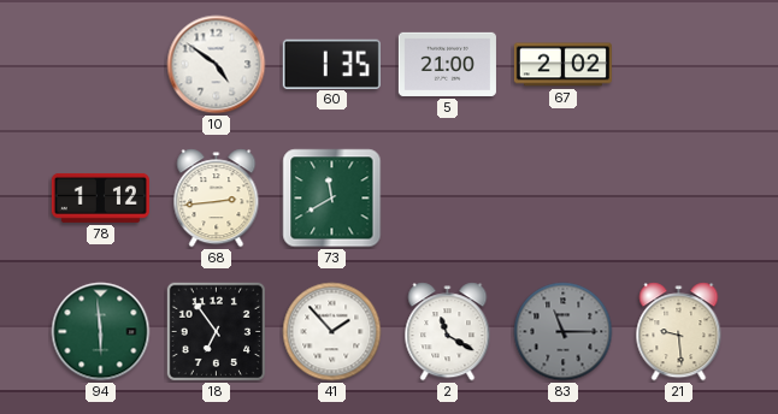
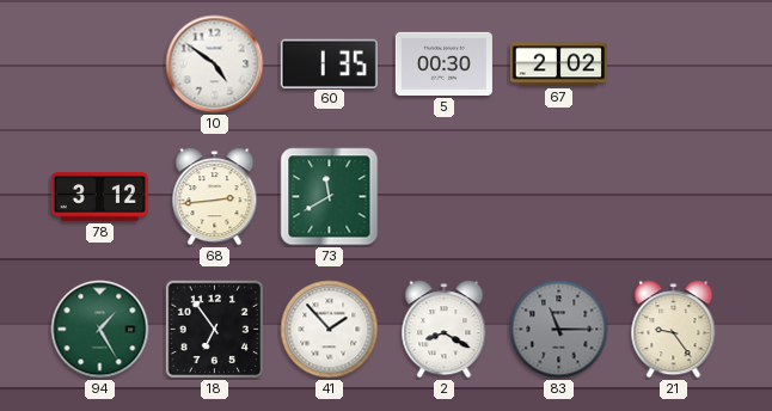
5: 21:00 -> 00:30
78: 1:12 -> 3:12
94: 5:59 -> 1:25
2: 11:20 -> 8:20
21: 9:29 -> 9:24
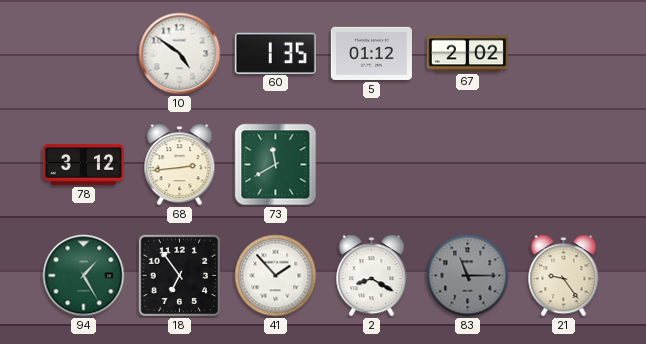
5: 00:30 -> 01:12
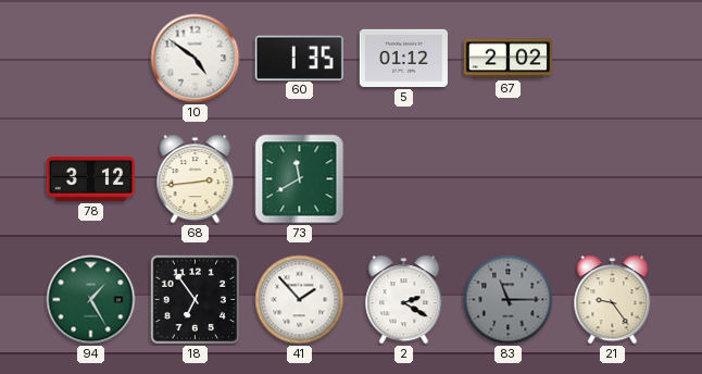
2: 8:20 -> 2:20
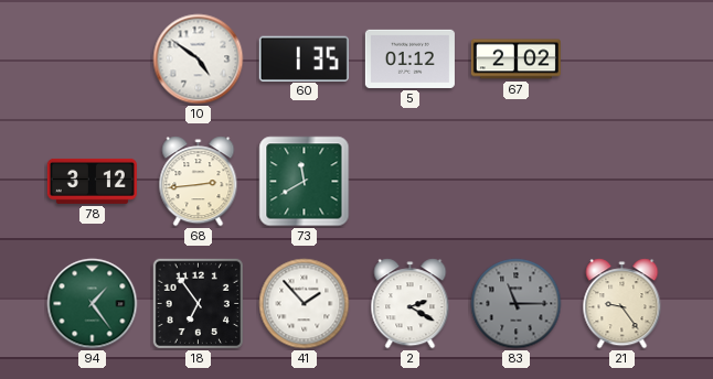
94: 1:25 -> 1:24
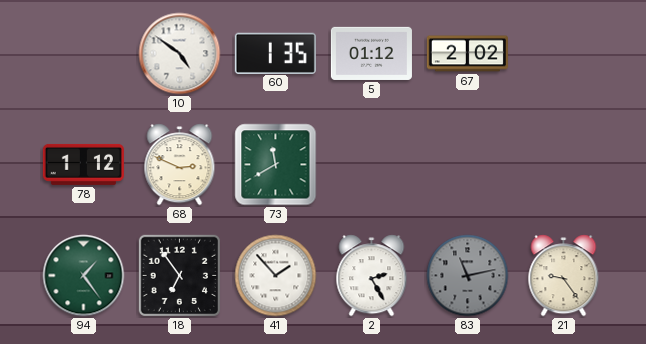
78: 3:12 -> 1:12
68: 2:44 -> 2:49
2: 2:20 -> 2:25
83: 11:15 -> 11:13
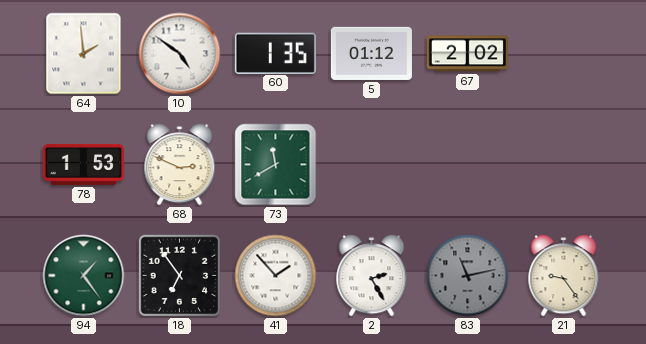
64: none -> 1:59
78: 1:12 -> 1:53
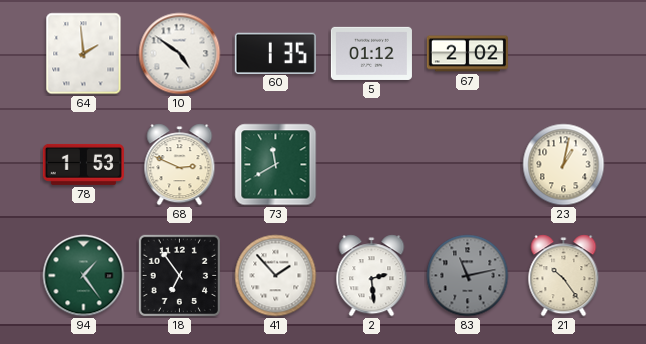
23: none -> 1:02
2: 2:25 -> 2:29
21: 9:24 -> 10:24
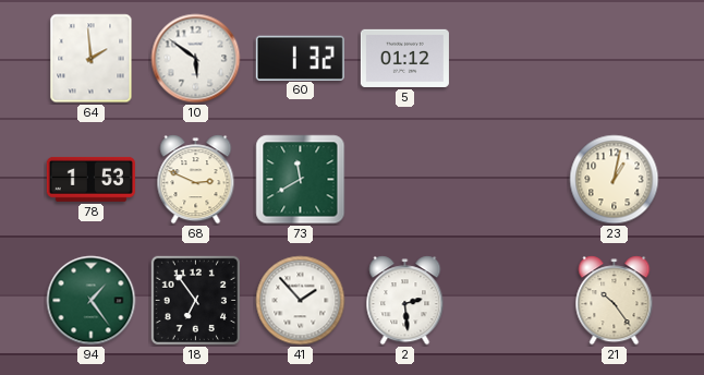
10: 4:51 -> 5:51
60: 1:35 -> 1:32
67: 2:02 -> none
83: 11:13 -> none
